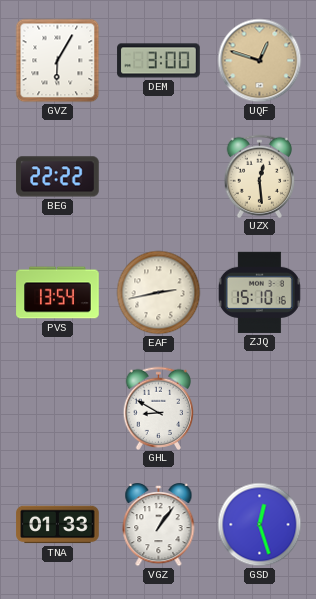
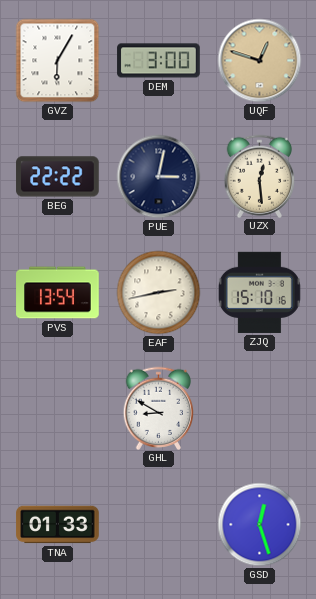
PUE: none -> 3:02
VGZ: 1:06 -> none
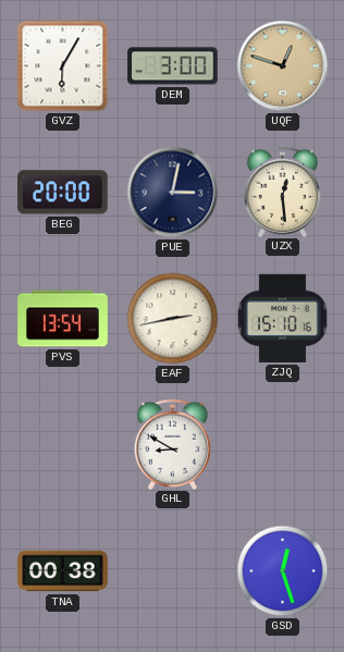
BEG: 22:22 -> 20:00
TNA: 01:33 -> 00:38
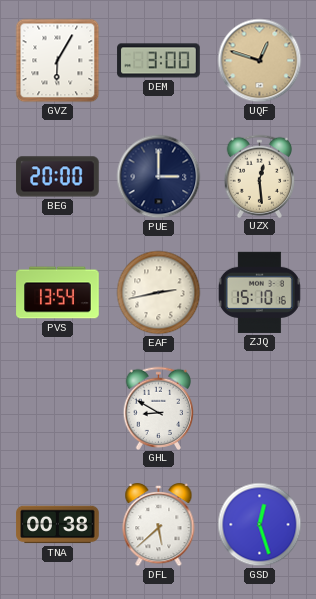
PUE: 3:02 -> 3:00
DFL: none -> 5:38
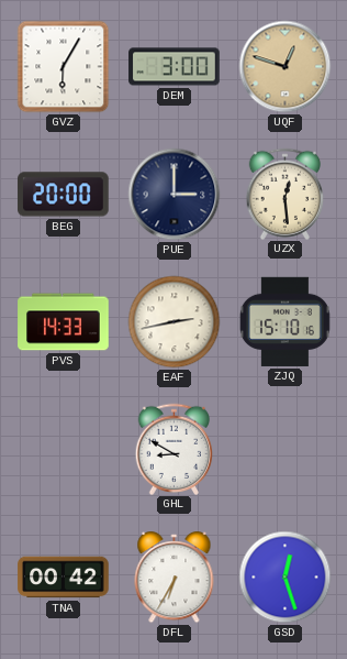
PVS: 13:54 -> 14:33
TNA: 00:38 -> 00:42
DFL: 5:38 -> 6:35
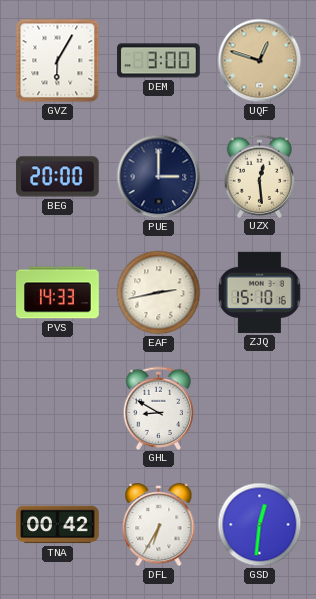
GSD: 12:27 -> 12:31
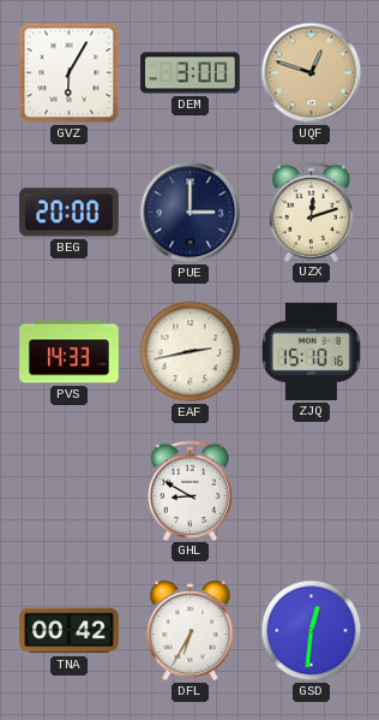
UZX: 12:29 -> 12:12
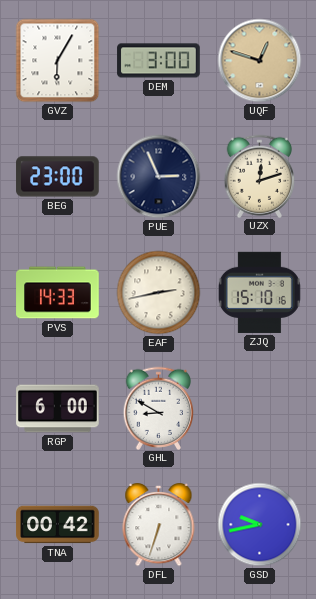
BEG: 20:00 -> 23:00
PUE: 3:00 -> 2:56
RGP: none -> 6:00
DFL: 6:35 -> 6:33
GSD: 12:31 -> 9:43
